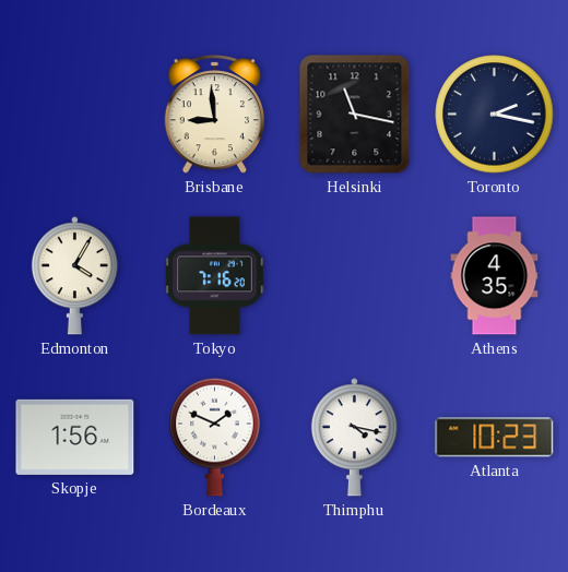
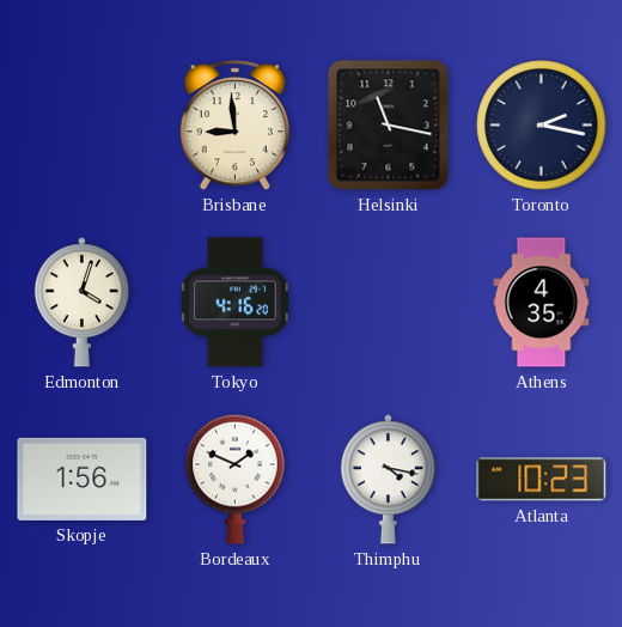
Edmonton: 4:05 -> 4:03
Tokyo: 7:16 -> 4:16
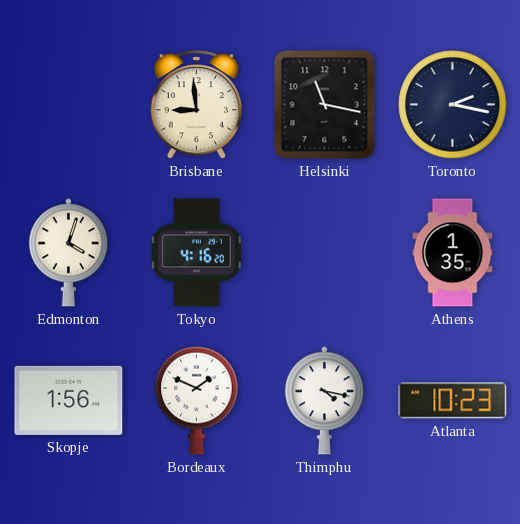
Athens: 4:35 -> 1:35
